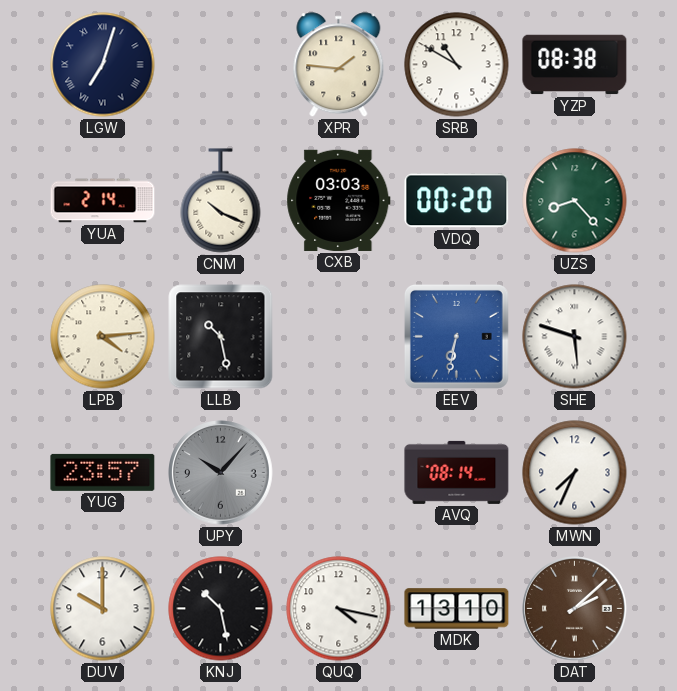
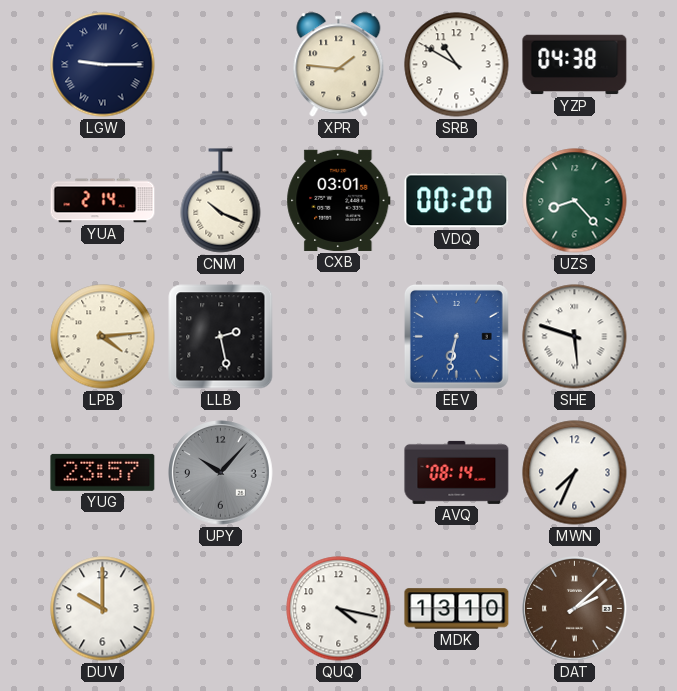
LGW: 7:03 -> 9:15
YZP: 08:38 -> 04:38
CXB: 03:03 -> 03:01
LLB: 10:28 -> 2:28
KNJ: 10:28 -> none
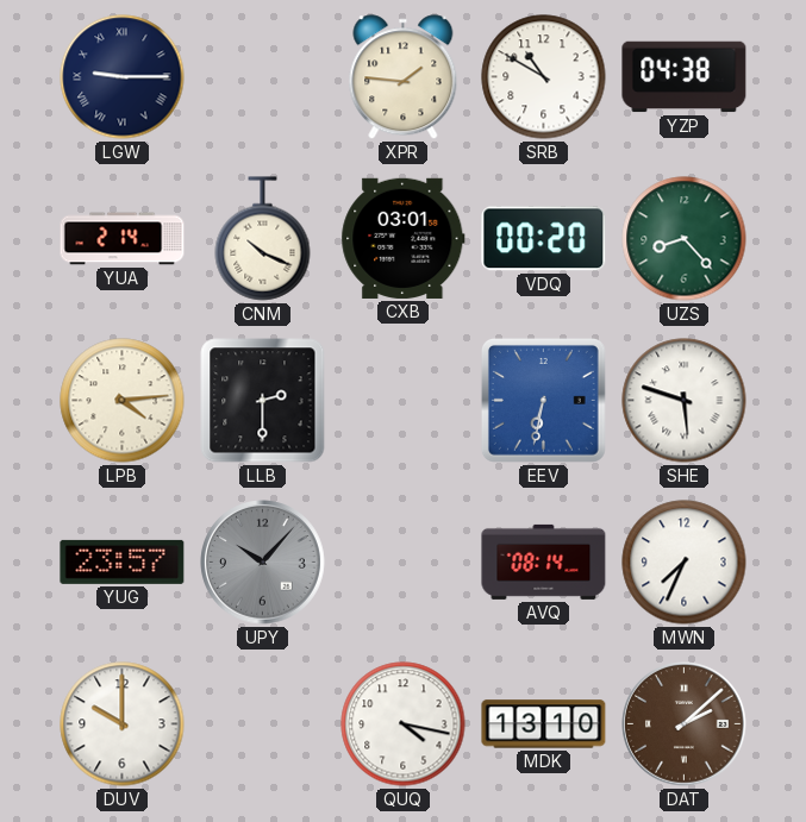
LLB: 2:28 -> 2:30
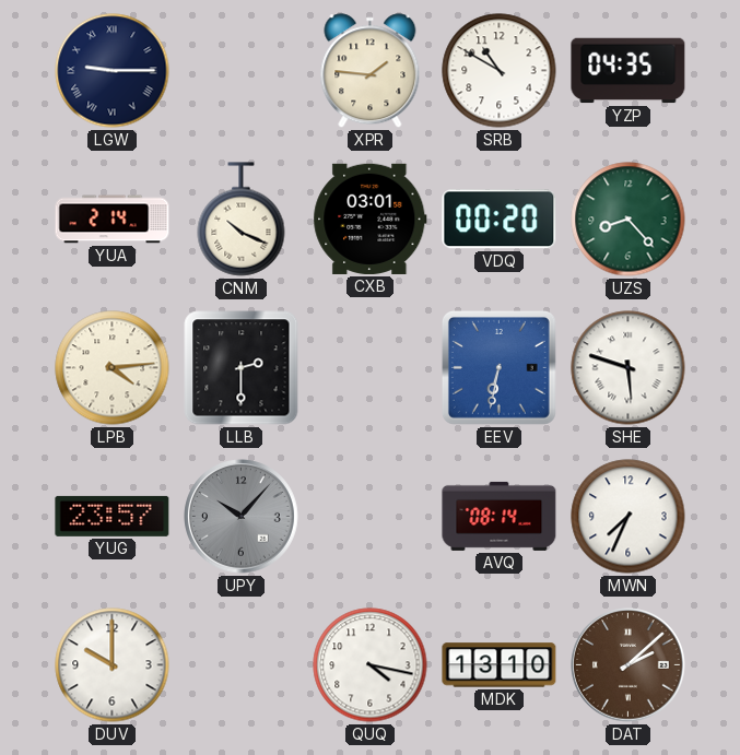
YZP: 04:38 -> 04:35
